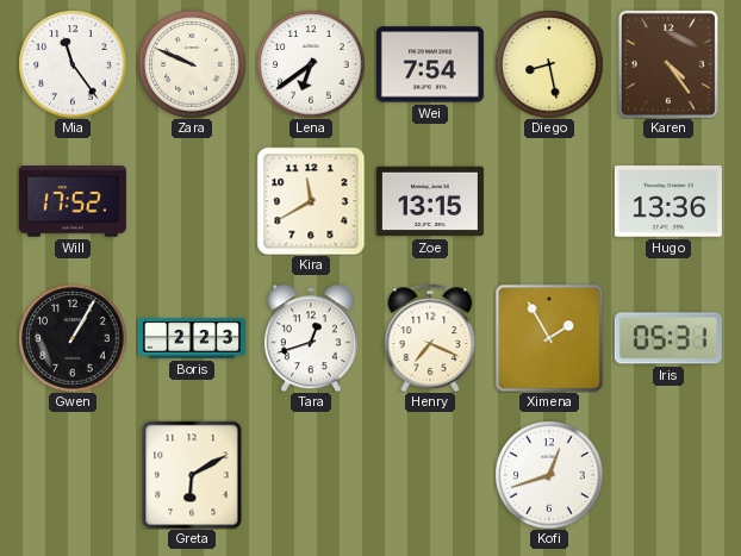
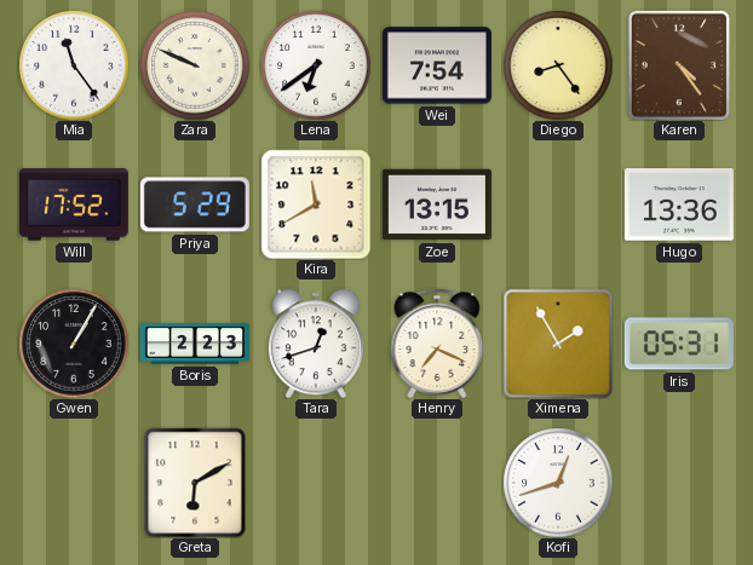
Diego: 8:28 -> 8:24
Priya: none -> 5:29
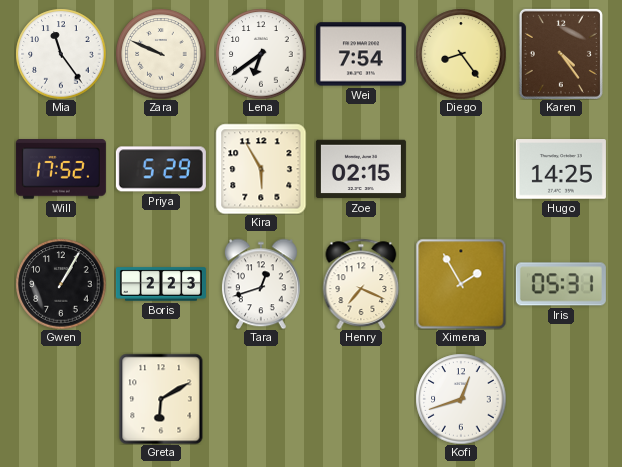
Kira: 11:40 -> 5:55
Zoe: 13:15 -> 02:15
Hugo: 13:36 -> 14:25
